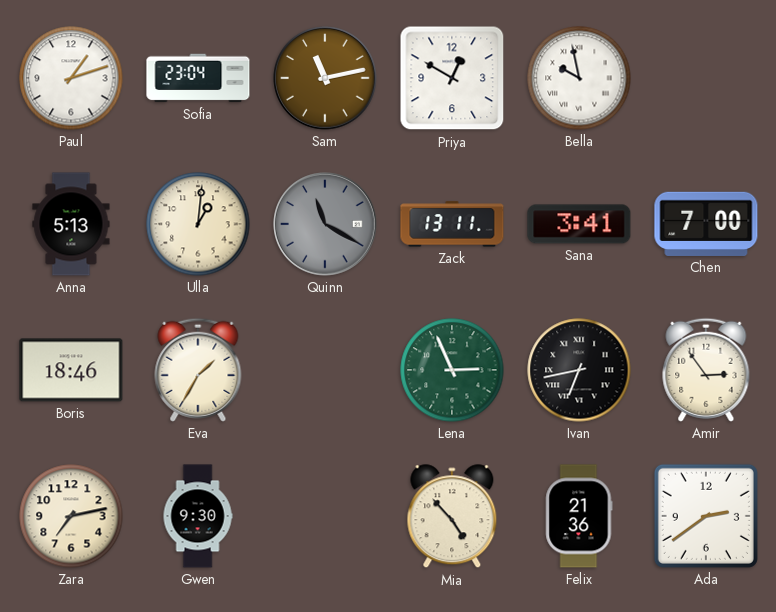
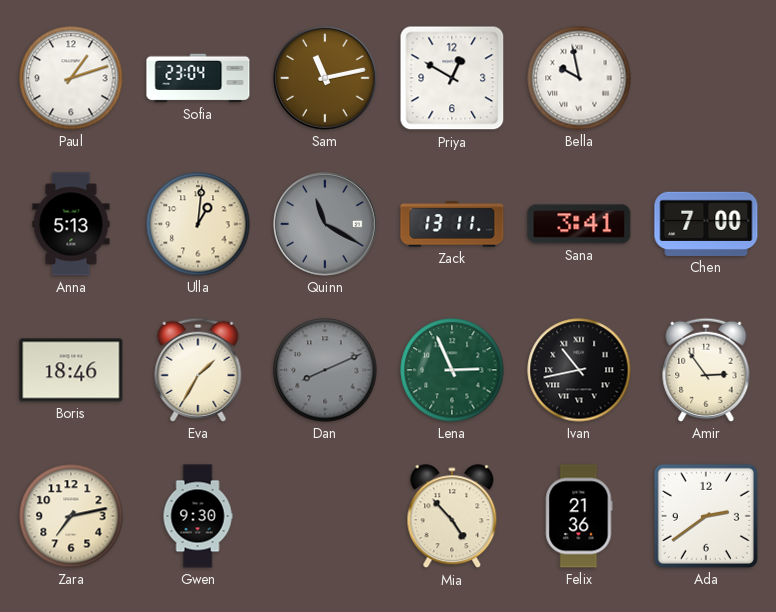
Dan: none -> 8:11
Ivan: 6:43 -> 10:43
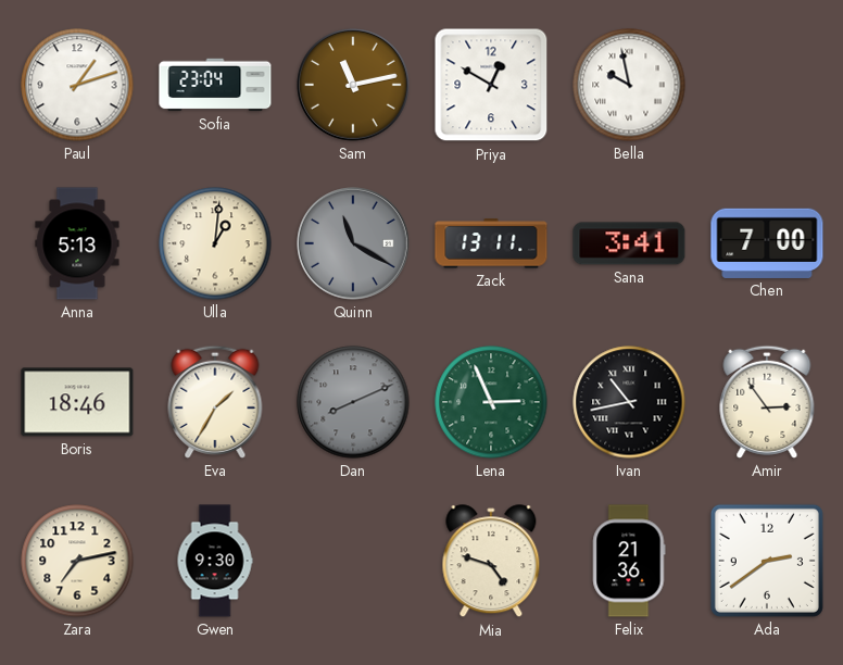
Mia: 4:53 -> 4:48
